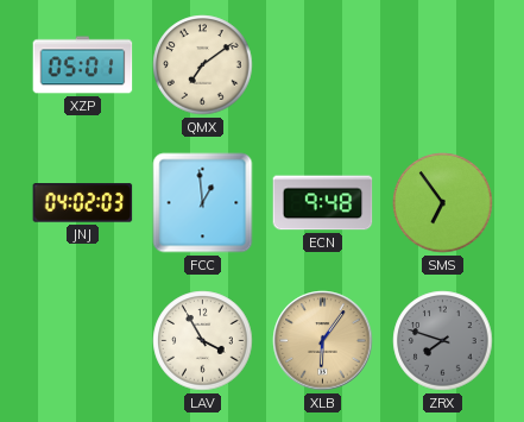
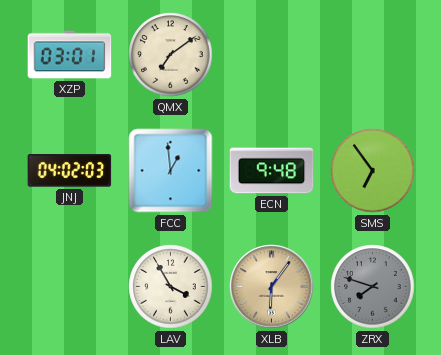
XZP: 05:01 -> 03:01
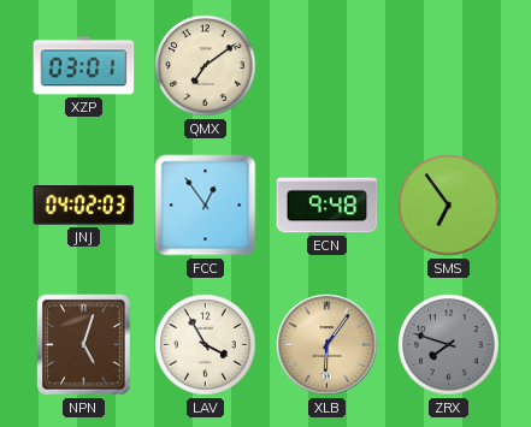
FCC: 12:59 -> 12:54
NPN: none -> 5:03
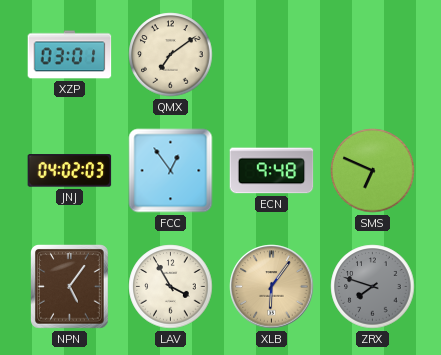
SMS: 6:54 -> 6:49
NPN: 5:03 -> 5:06
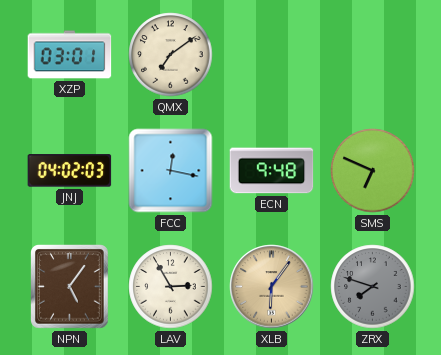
FCC: 12:54 -> 12:17
LAV: 3:55 -> 2:55
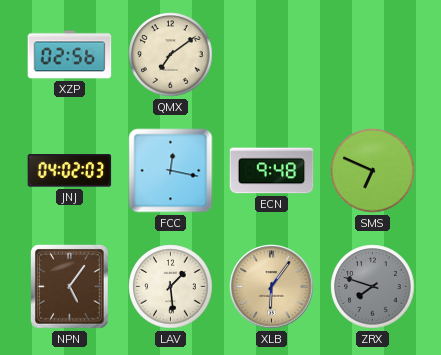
XZP: 03:01 -> 02:56
LAV: 2:55 -> 1:29
